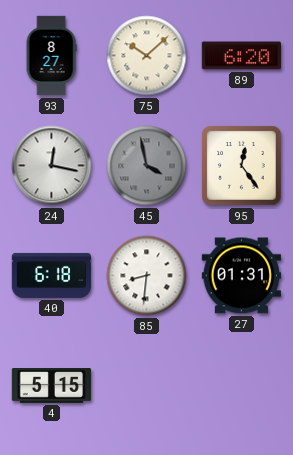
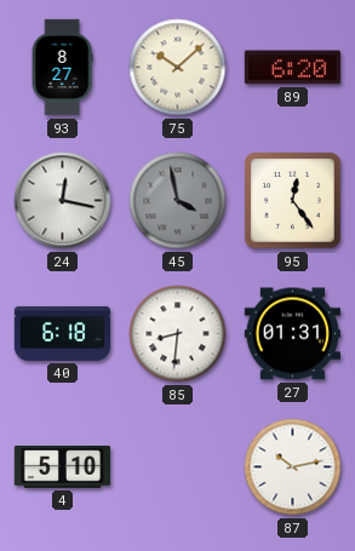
4: 5:15 -> 5:10
87: none -> 10:13
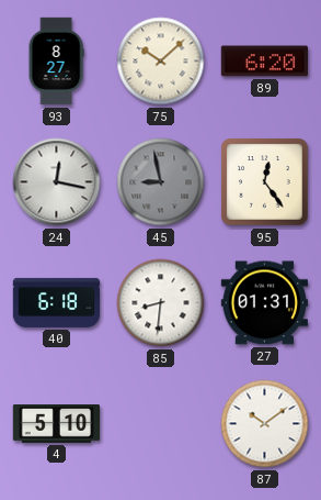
45: 3:58 -> 8:58
87: 10:13 -> 10:09
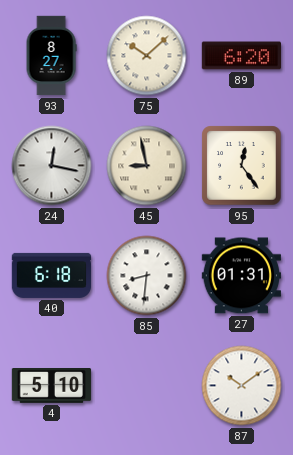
45 dial: grey -> cream
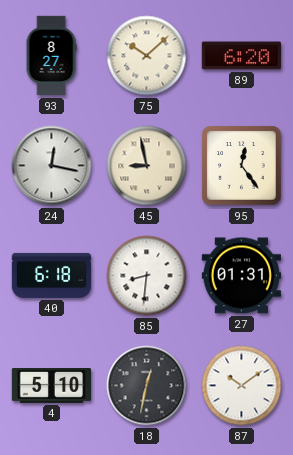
18: none -> 12:32
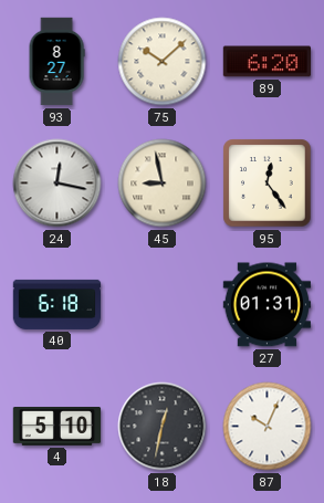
85: 8:31 -> none
87: 10:09 -> 10:04
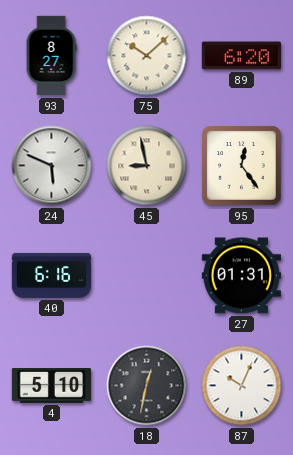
24: 12:17 -> 5:49
40: 6:18 -> 6:16
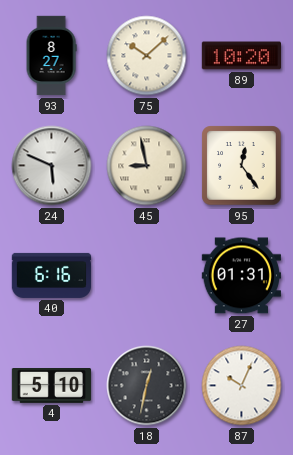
89: 6:20 -> 10:20
